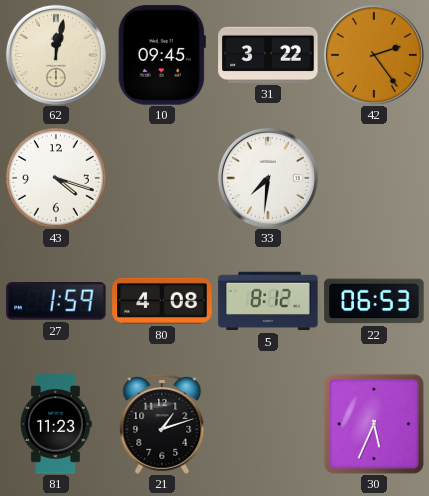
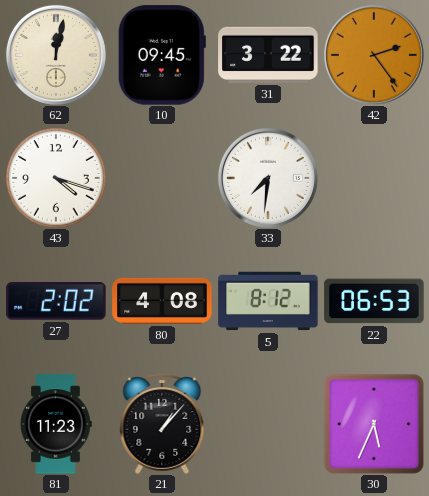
27: 1:59 -> 2:02
21: 1:12 -> 1:07
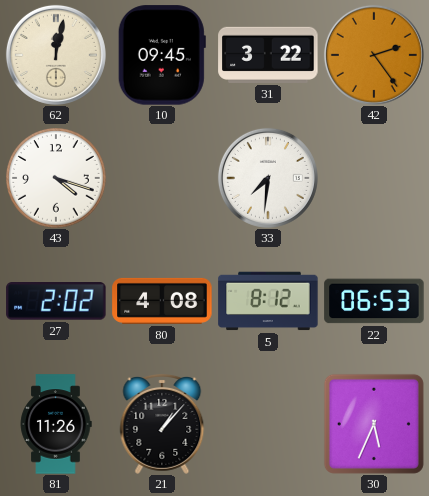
81: 11:23 -> 11:26
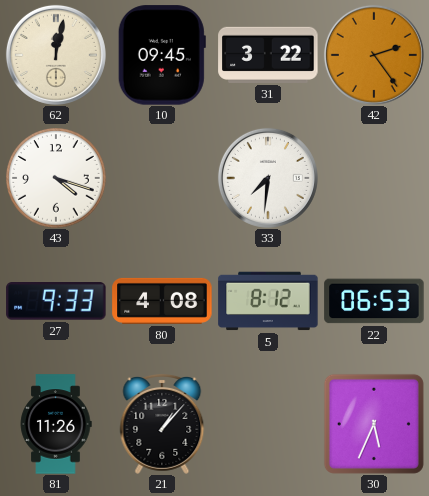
27: 2:02 -> 9:33
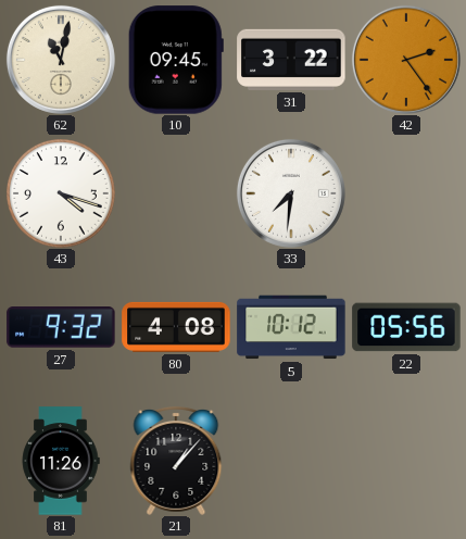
62: 12:02 -> 11:02
27: 9:33 -> 9:32
5: 8:12 -> 10:12
22: 06:53 -> 05:56
30: 5:34 -> none
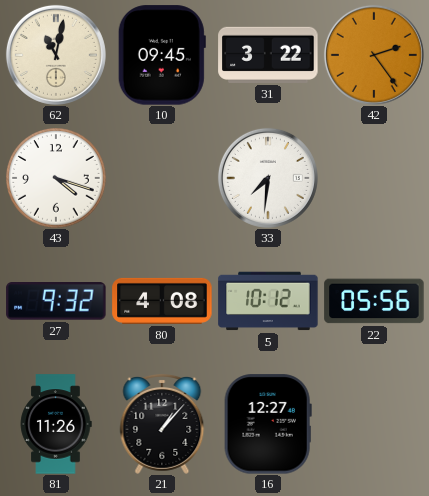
16: none -> 12:27
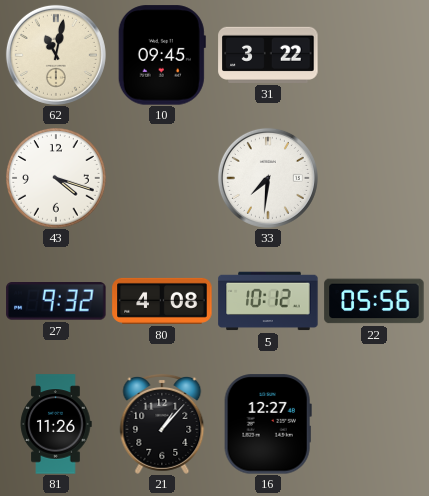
42: 2:24 -> none
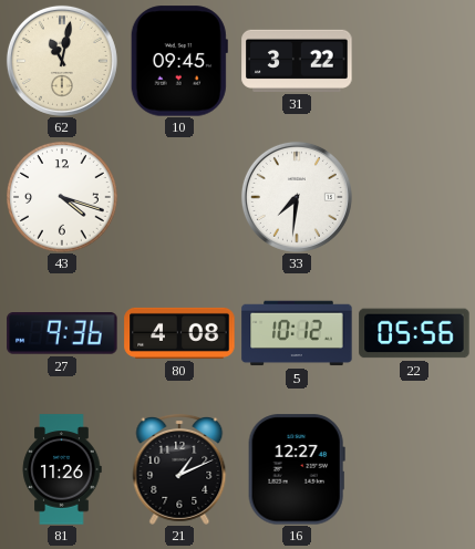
27: 9:32 -> 9:36
21: 1:07 -> 1:11
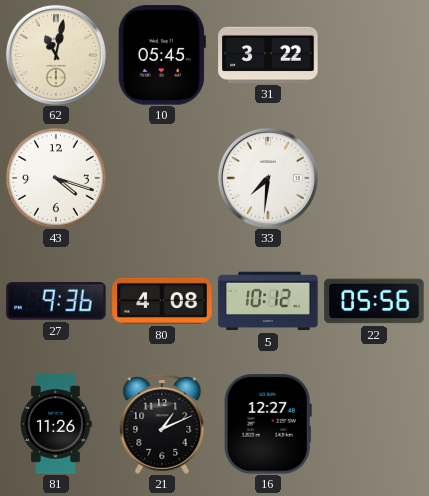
10: 09:45 -> 05:45
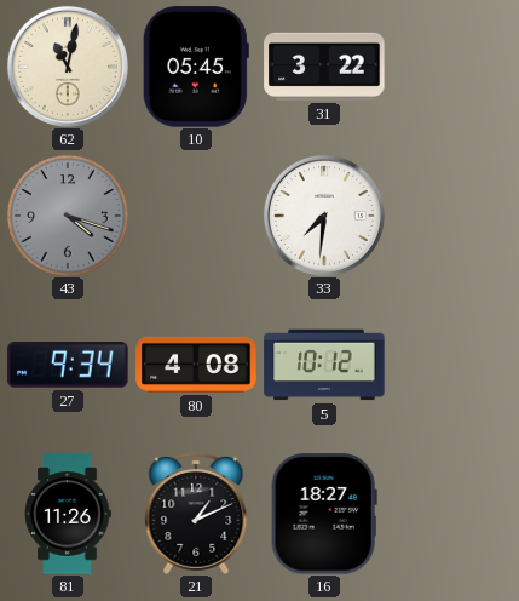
43 dial: white -> grey
27: 9:36 -> 9:34
22: 05:56 -> none
16: 12:27 -> 18:27
